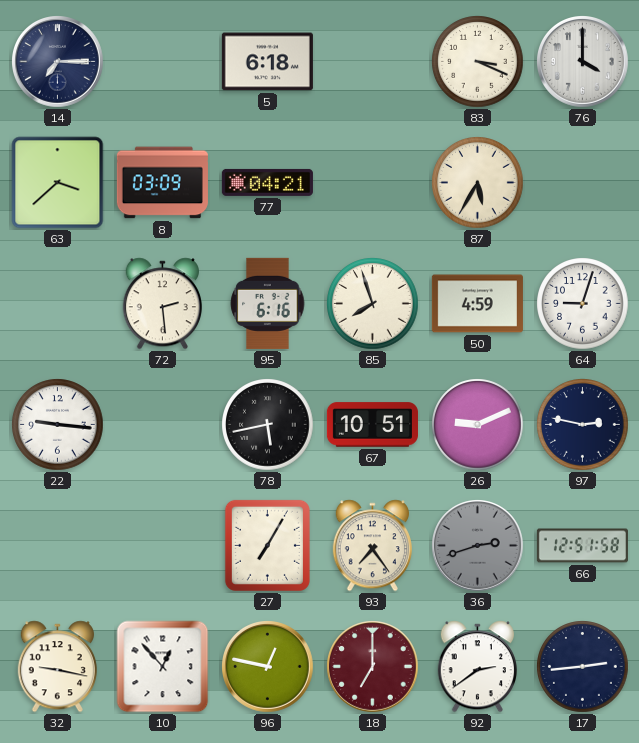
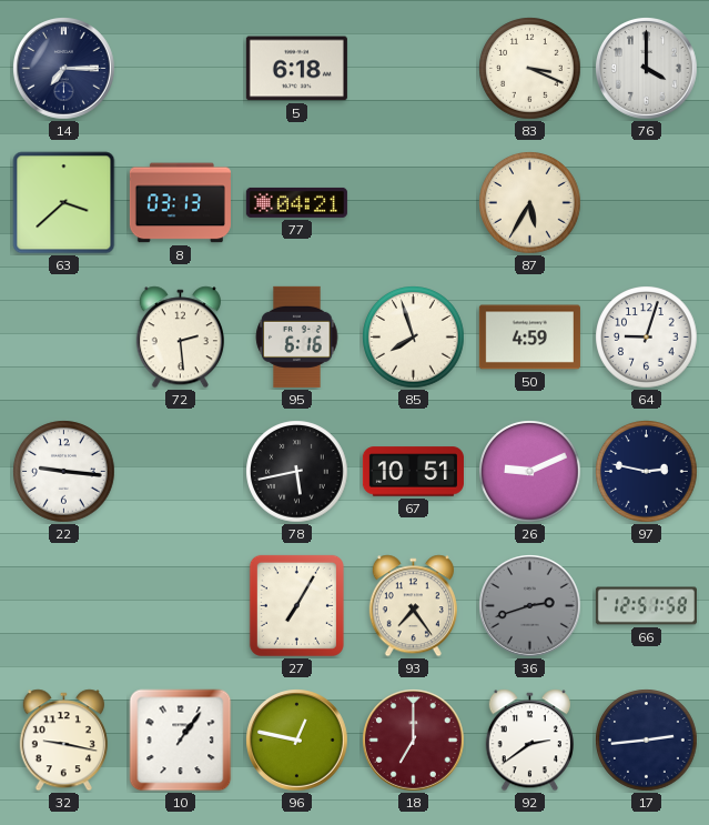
8: 03:09 -> 03:13
10: 12:53 -> 1:06
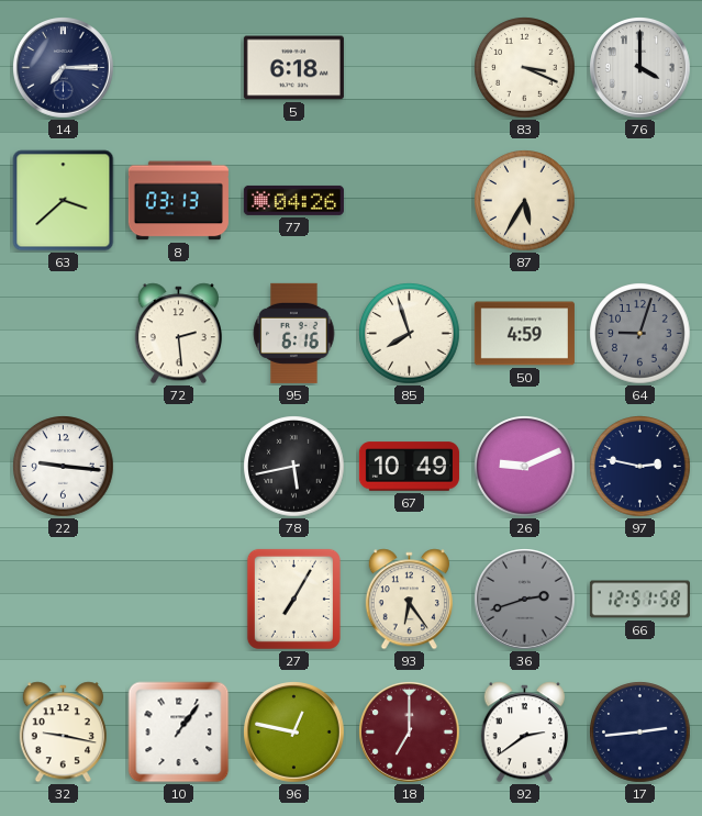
77: 04:21 -> 04:26
64 dial: white -> grey
67: 10:51 -> 10:49
93: 7:24 -> 6:24
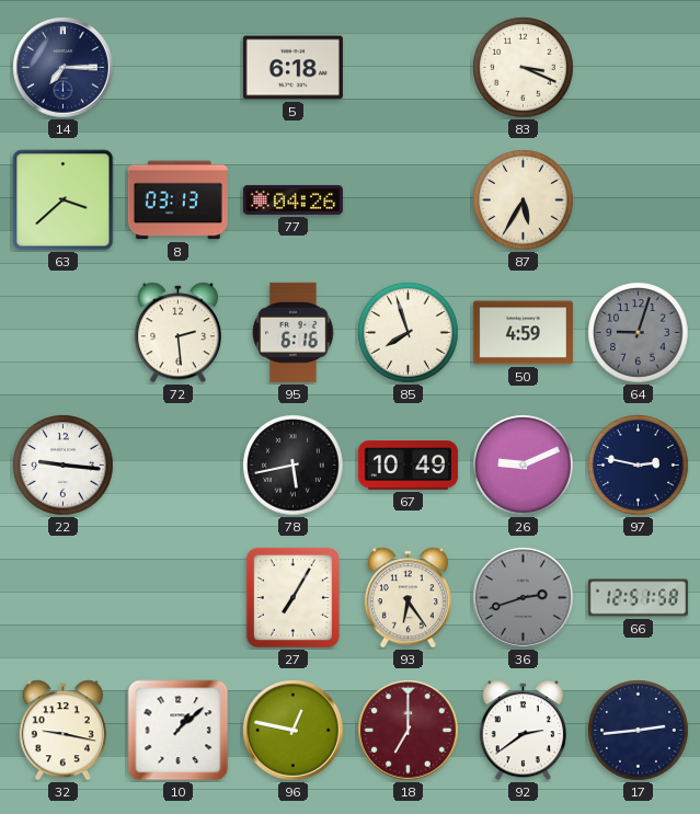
76: 4:00 -> none
10: 1:06 -> 1:08
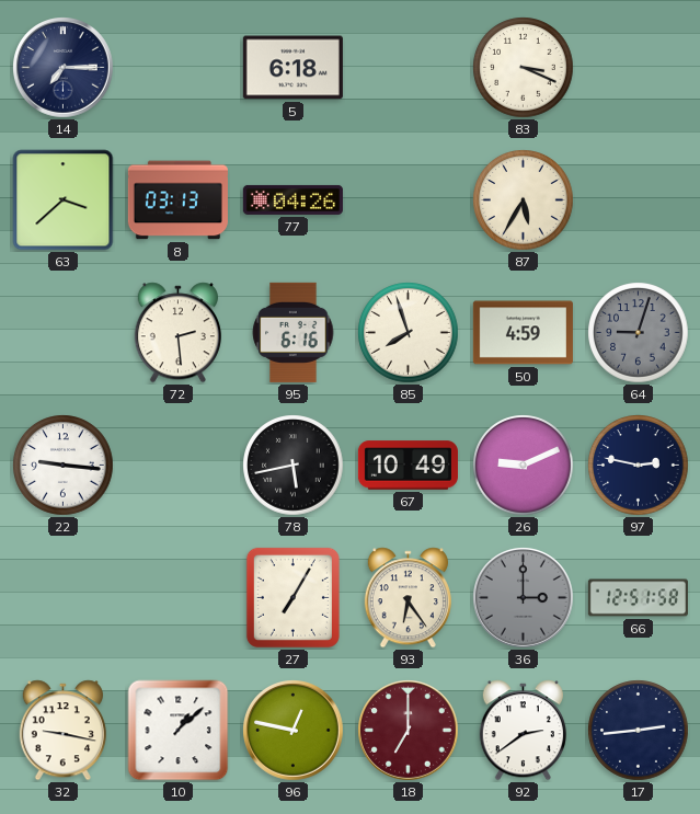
36: 2:42 -> 3:00
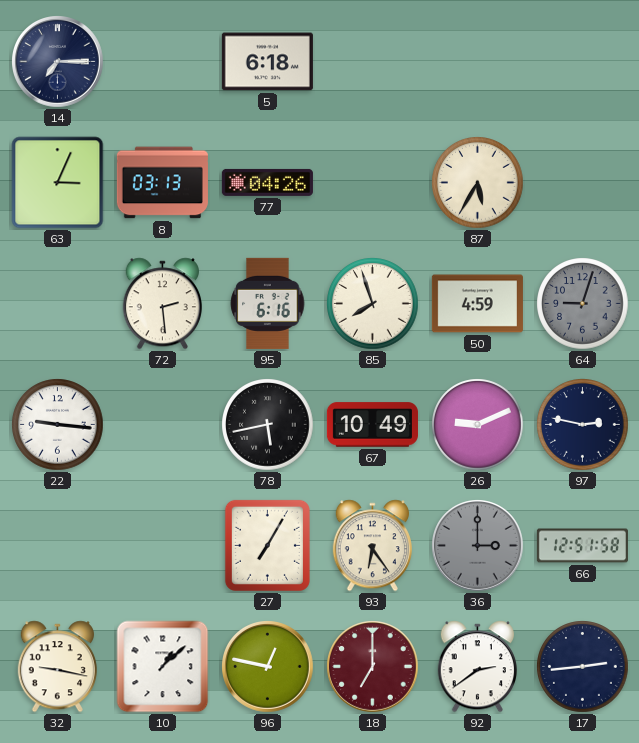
83: 3:19 -> none
63: 3:38 -> 3:04
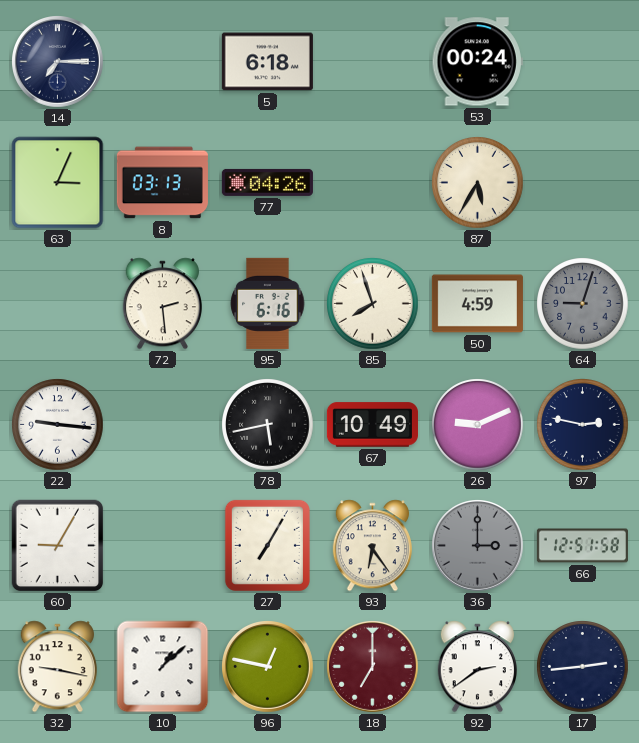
53: none -> 00:24
60: none -> 9:05
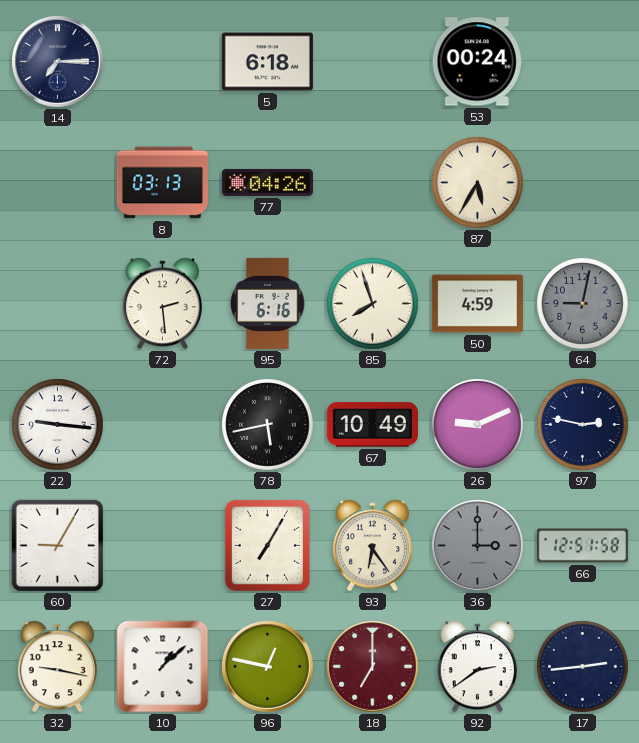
63: 3:04 -> none
64: 9:03 -> 9:02
